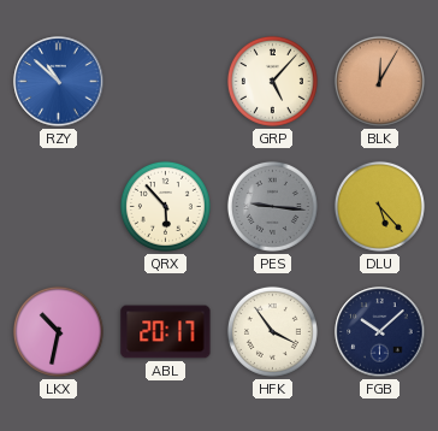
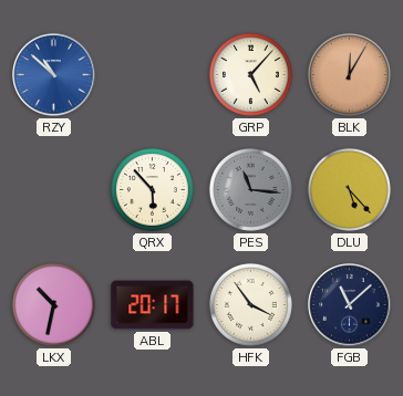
PES: 9:16 -> 11:16
FGB: 10:08 -> 11:08
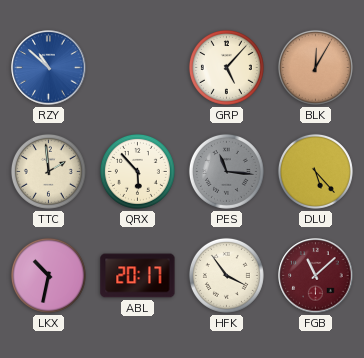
TTC: none -> 1:59
FGB dial: navy -> burgundy
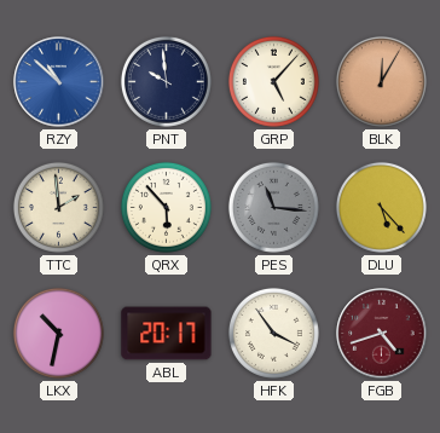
PNT: none -> 9:59
FGB: 11:08 -> 4:42
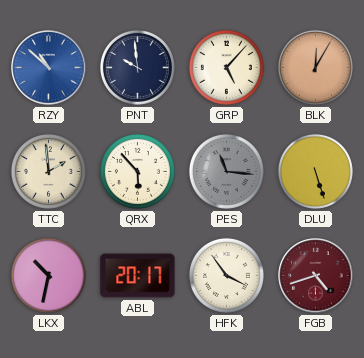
DLU: 5:23 -> 5:27
